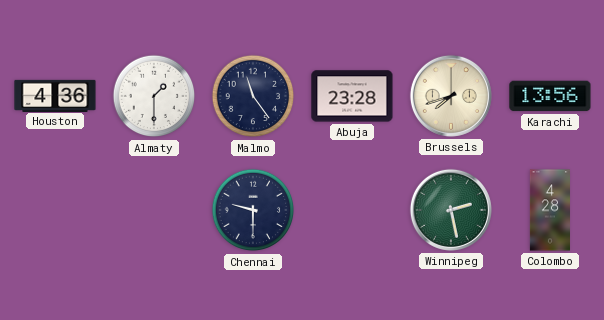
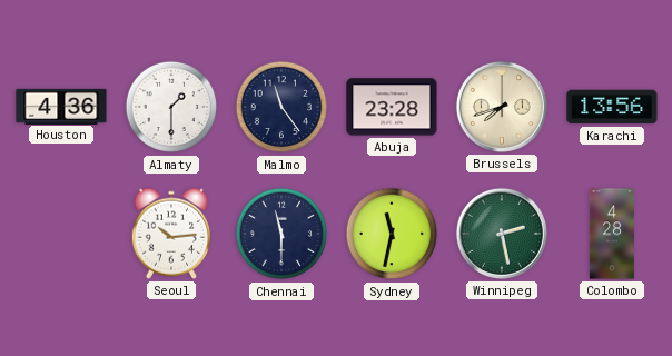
Seoul: none -> 10:14
Chennai: 9:30 -> 11:30
Sydney: none -> 11:32
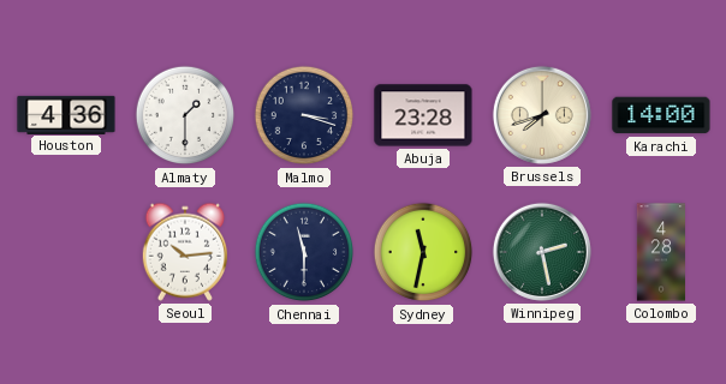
Malmo: 11:24 -> 3:18
Karachi: 13:56 -> 14:00
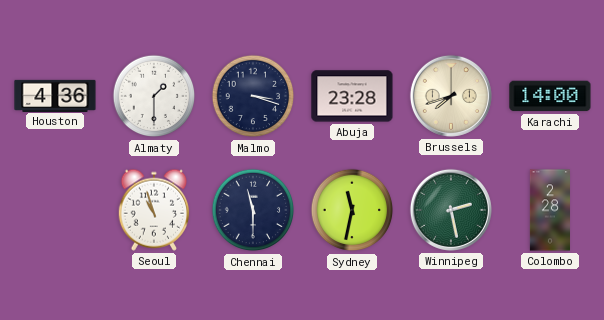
Seoul: 10:14 -> 10:57
Colombo: 4:28 -> 2:28
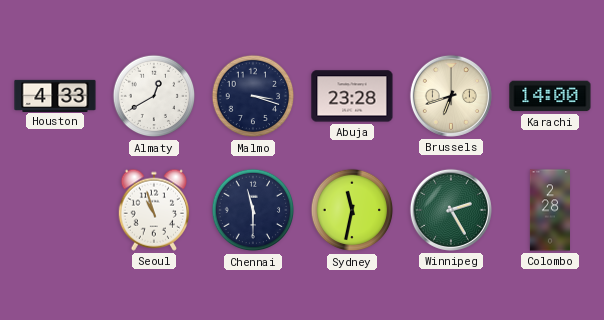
Houston: 4:36 -> 4:33
Almaty: 1:30 -> 12:40
Brussels: 7:42 -> 6:42
Winnipeg: 2:28 -> 2:25
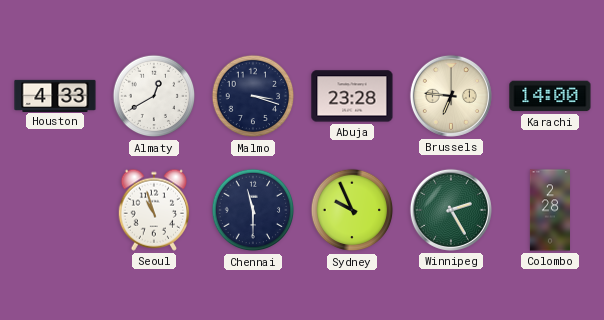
Brussels: 6:42 -> 6:46
Sydney: 11:32 -> 9:56
